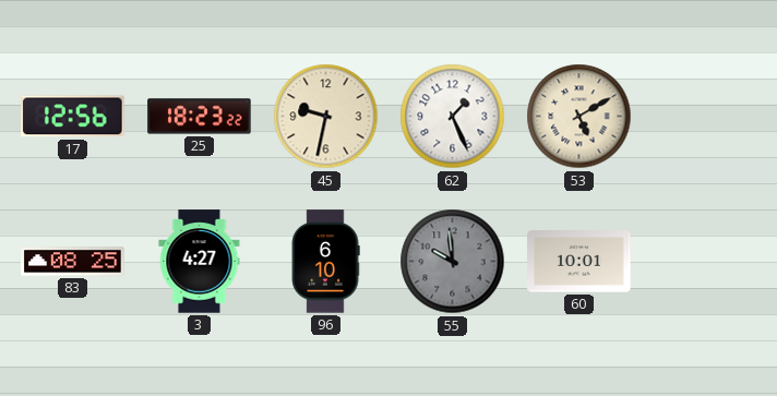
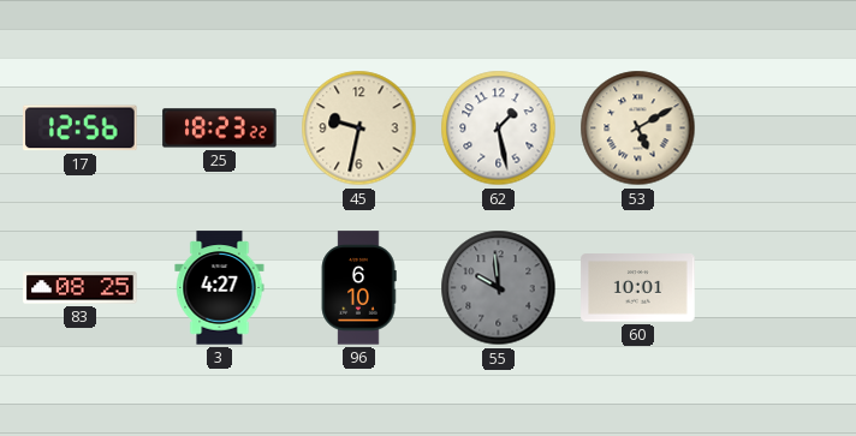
62: 1:26 -> 1:28
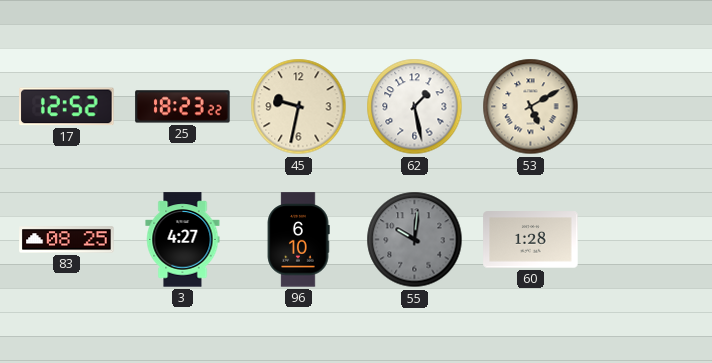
17: 12:56 -> 12:52
55: 9:59 -> 10:01
60: 10:01 -> 1:28
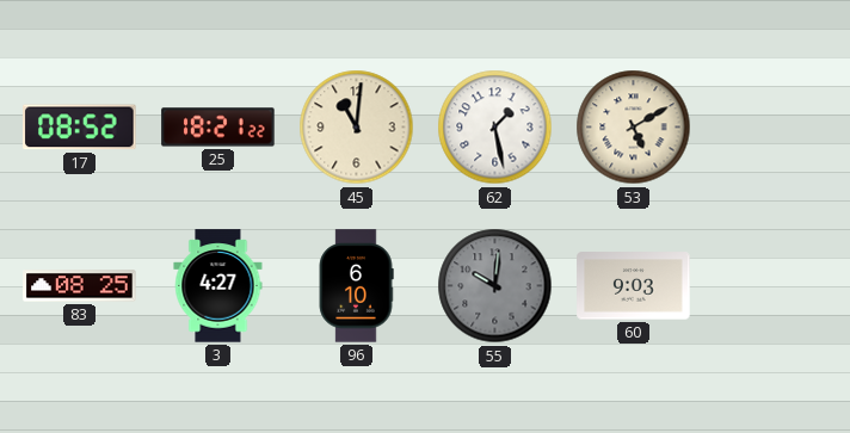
17: 12:52 -> 08:52
25: 18:23 -> 18:21
45: 9:32 -> 11:01
60: 1:28 -> 9:03
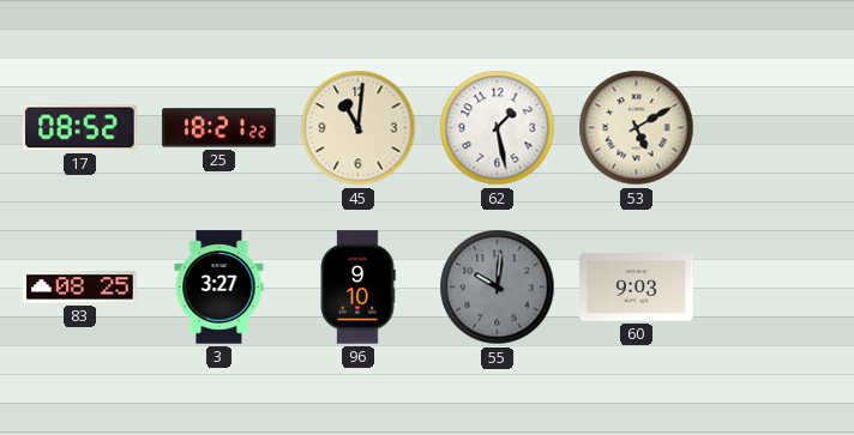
3: 4:27 -> 3:27
96: 6:10 -> 9:10
